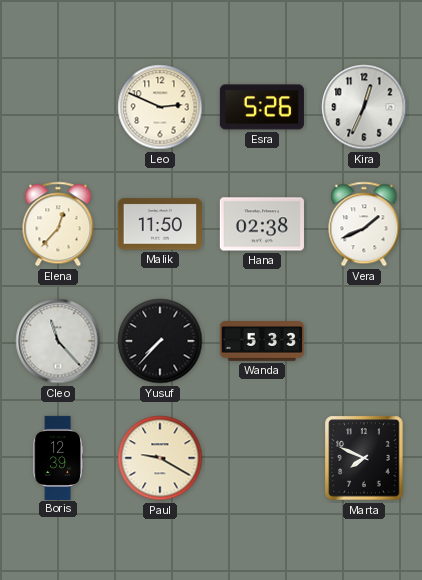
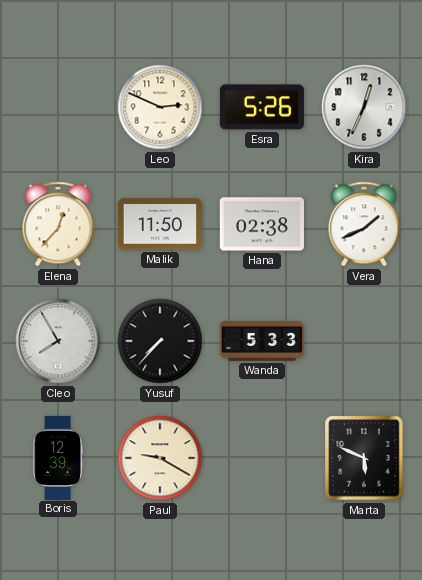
Cleo: 11:23 -> 7:55
Marta: 7:49 -> 5:49
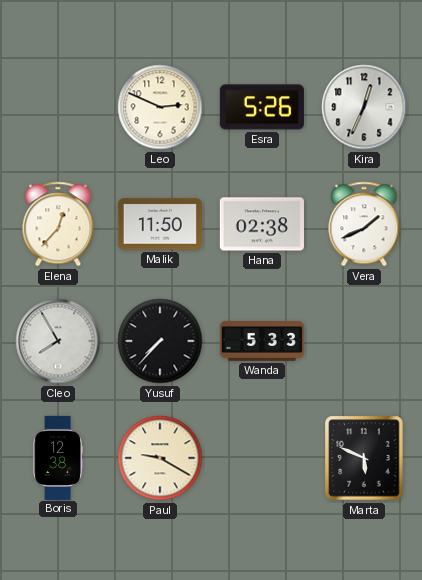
Boris: 12:39 -> 12:38
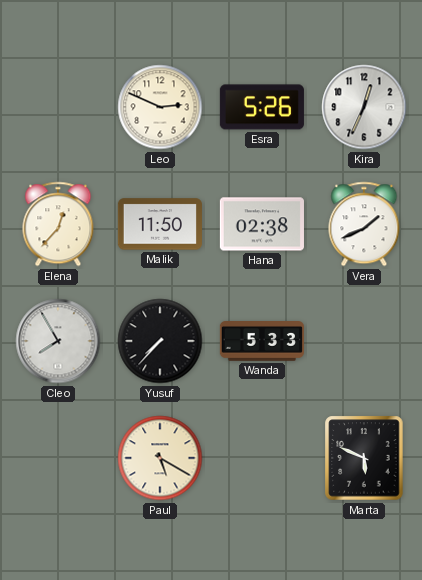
Boris: 12:38 -> none
Paul: 9:20 -> 5:20
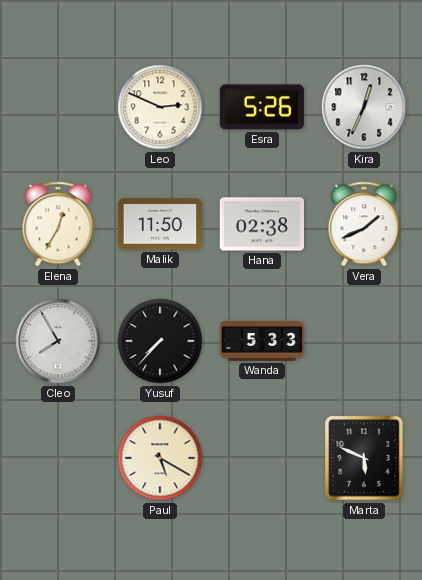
Elena: 12:37 -> 12:35
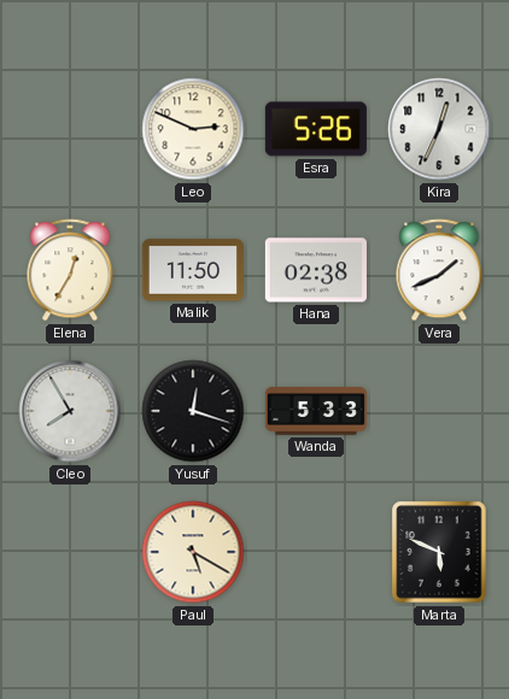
Yusuf: 7:37 -> 12:18
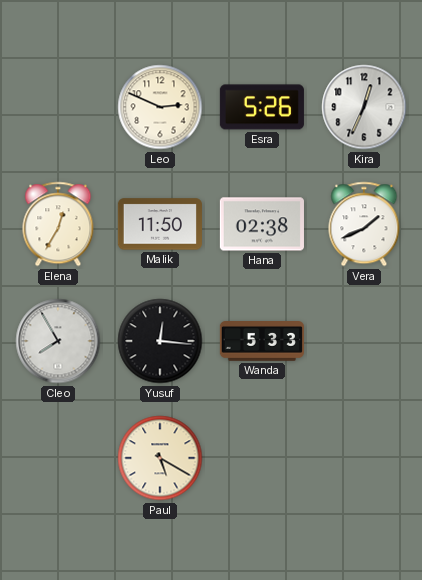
Yusuf: 12:18 -> 12:16
Marta: 5:49 -> none
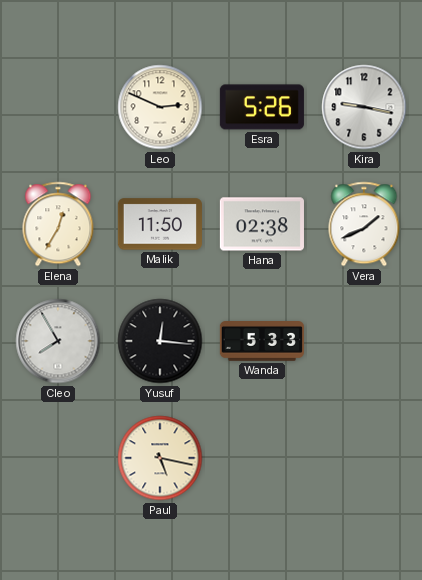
Kira: 12:34 -> 9:17
Paul: 5:20 -> 5:17
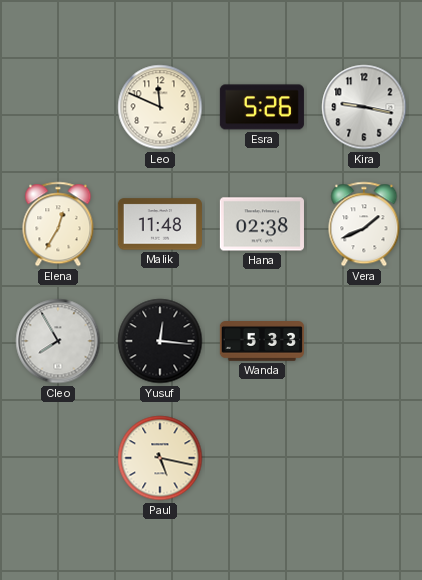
Leo: 2:49 -> 11:49
Malik: 11:50 -> 11:48
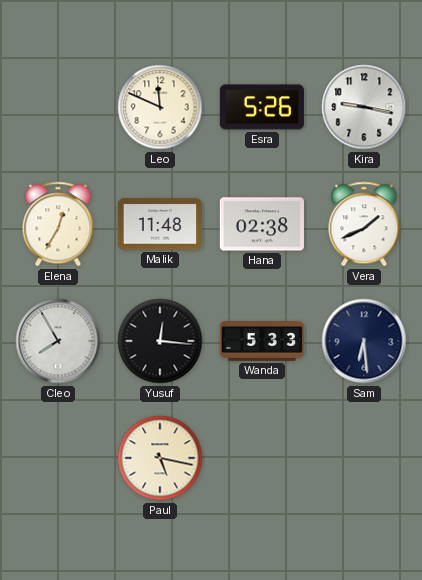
Sam: none -> 6:29
